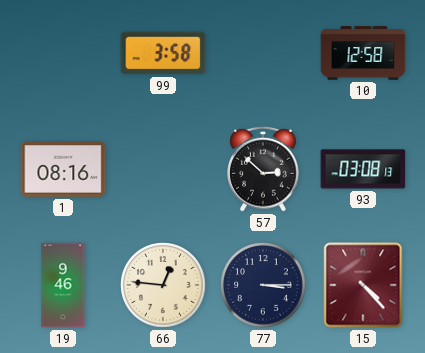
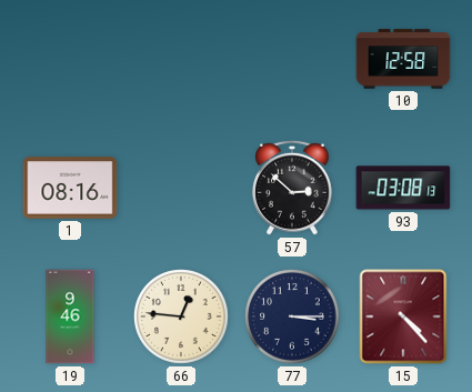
99: 3:58 -> none
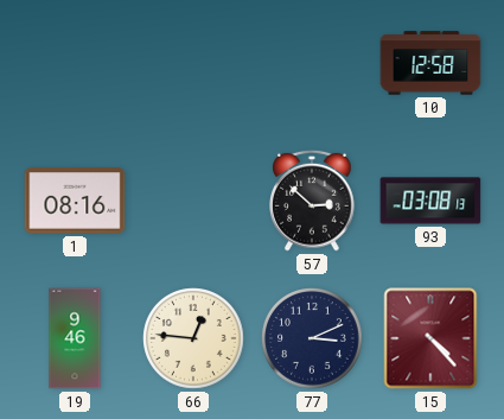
77: 3:15 -> 3:11
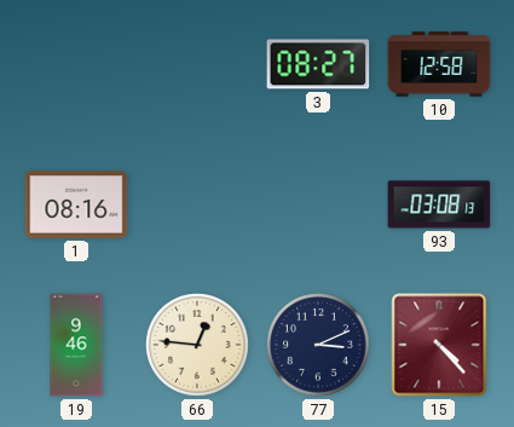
3: none -> 08:27
57: 2:52 -> none
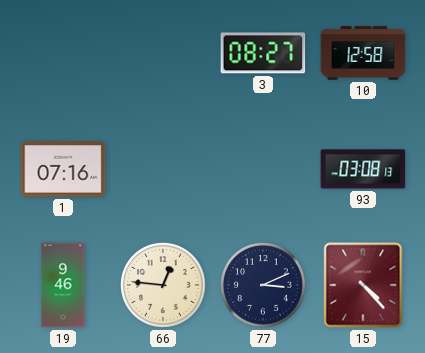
1: 08:16 -> 07:16
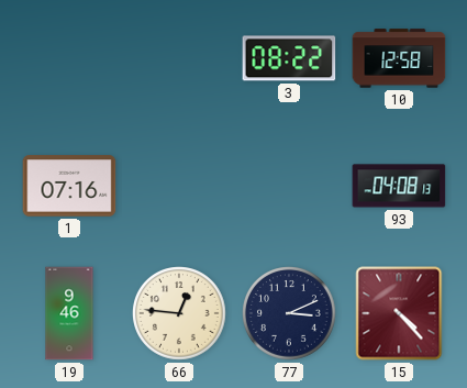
3: 08:27 -> 08:22
93: 03:08 -> 04:08
